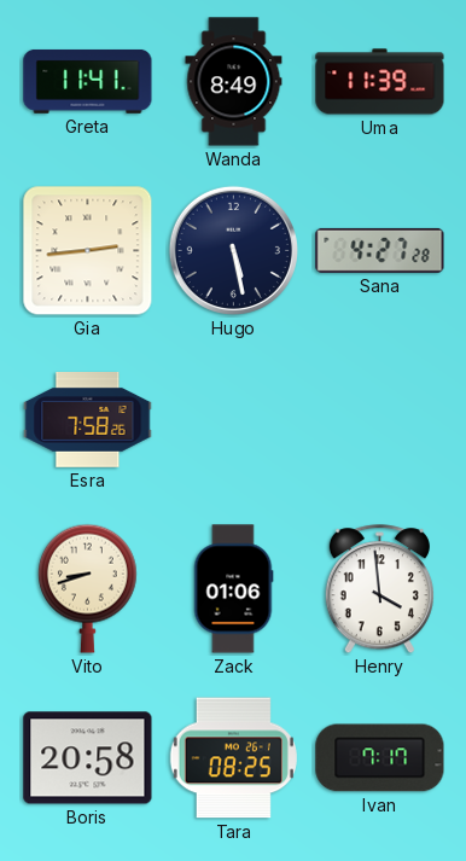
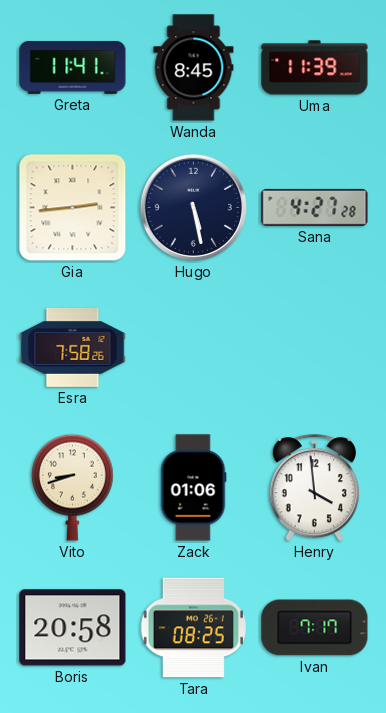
Wanda: 8:49 -> 8:45
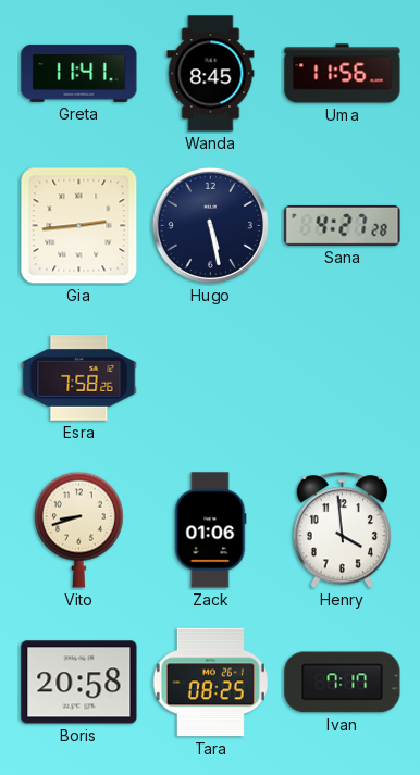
Uma: 11:39 -> 11:56
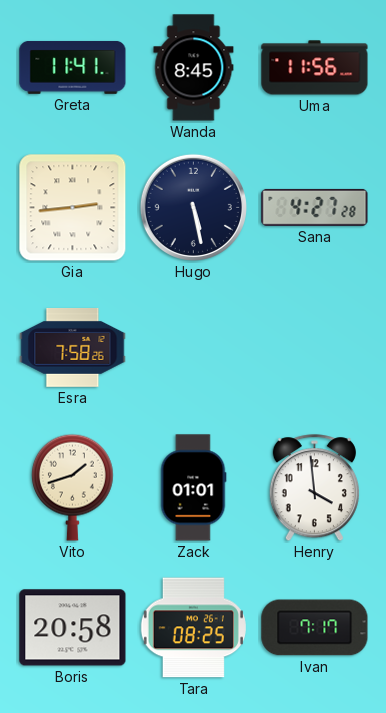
Vito: 8:42 -> 1:42
Zack: 01:06 -> 01:01
